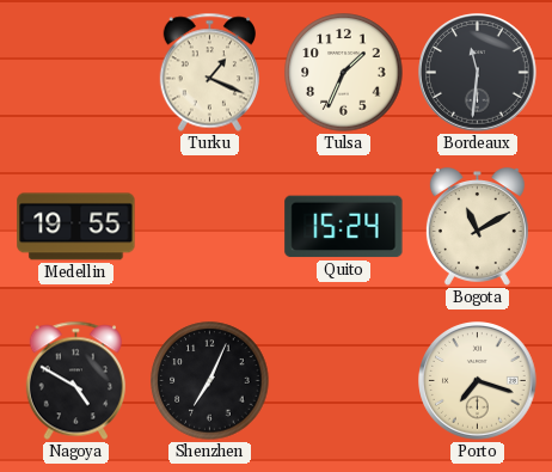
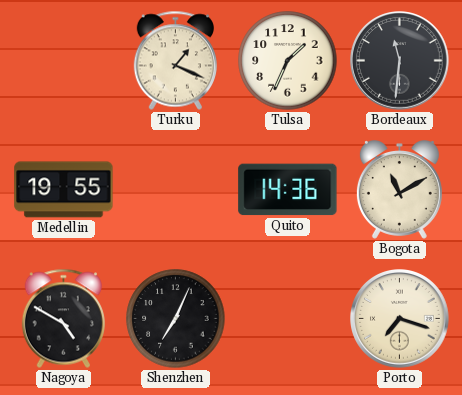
Quito: 15:24 -> 14:36
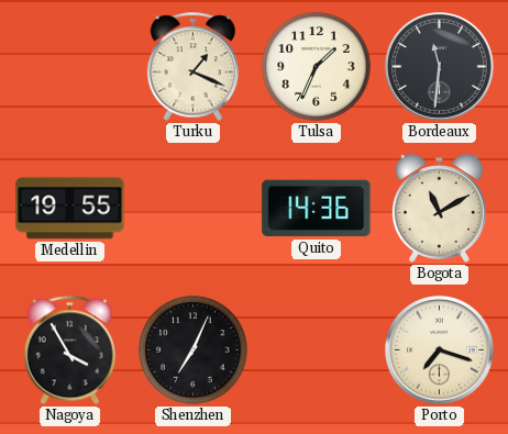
Nagoya: 4:50 -> 3:55
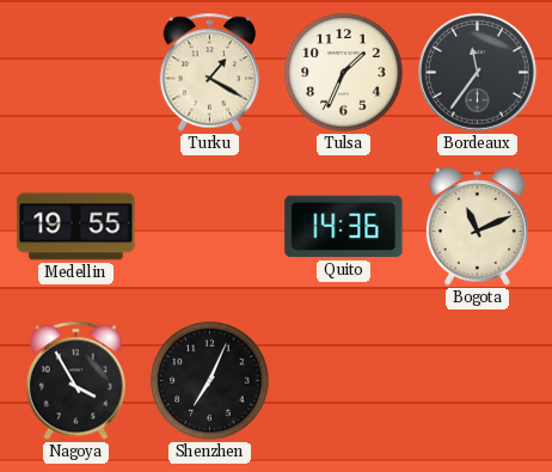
Turku: 1:19 -> 1:20
Bordeaux: 11:31 -> 11:36
Bogota: 11:10 -> 11:11
Porto: 7:18 -> none
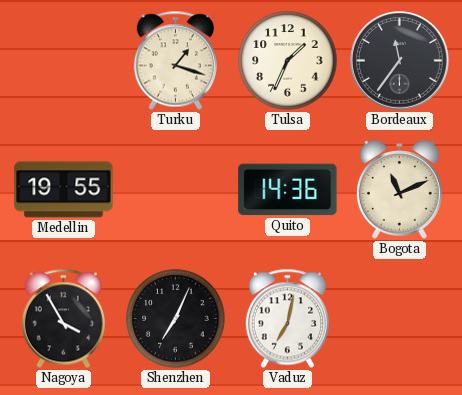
Turku: 1:20 -> 1:18
Vaduz: none -> 7:02
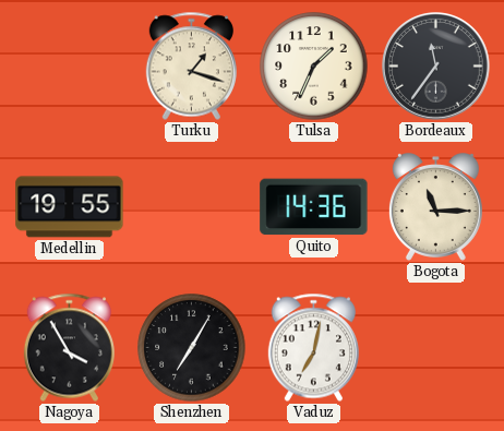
Bogota: 11:11 -> 11:15
Shenzhen: 7:04 -> 7:05
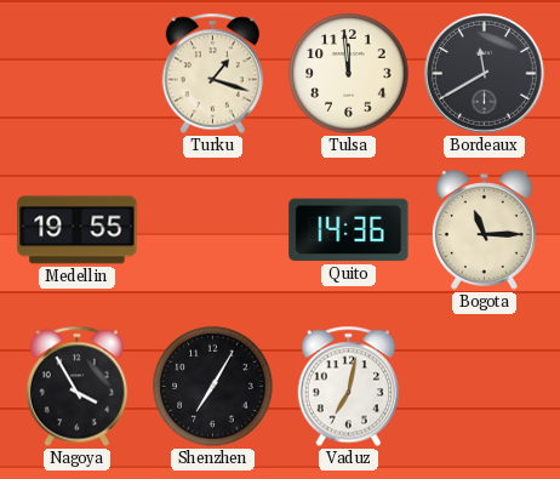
Tulsa: 1:34 -> 11:59
Bordeaux: 11:36 -> 11:40
